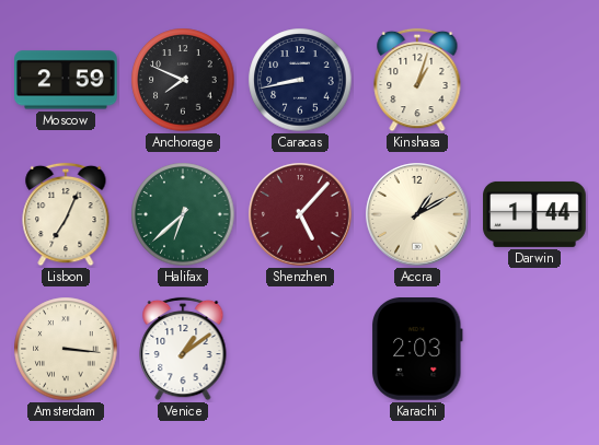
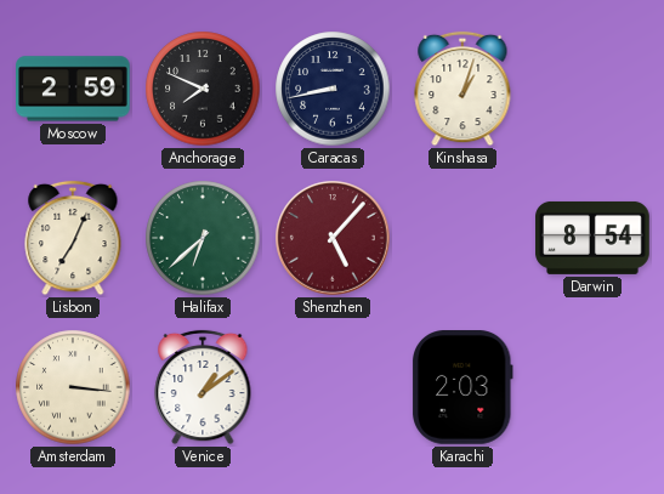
Accra: 1:10 -> none
Darwin: 1:44 -> 8:54
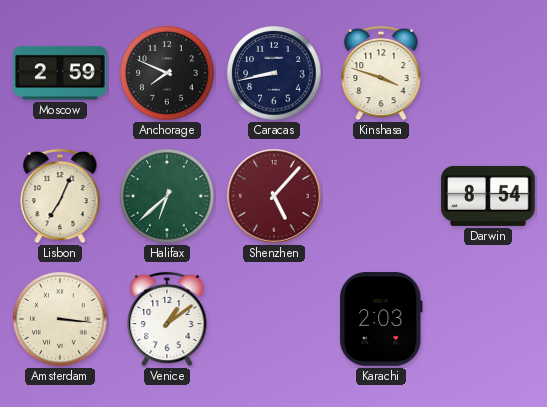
Kinshasa: 1:03 -> 3:48
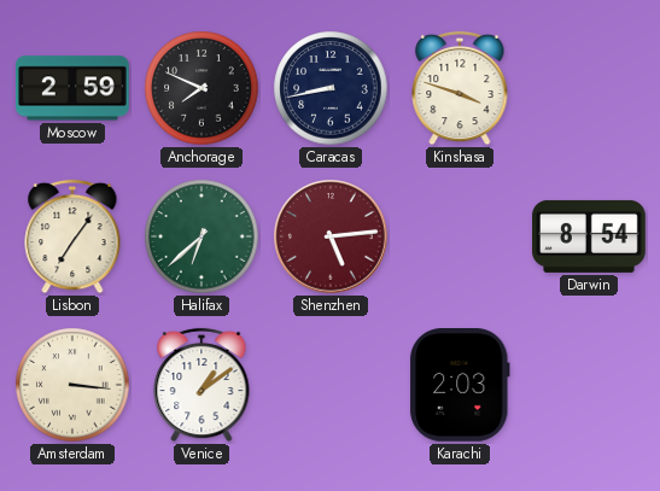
Lisbon: 7:04 -> 7:06
Shenzhen: 5:07 -> 5:14
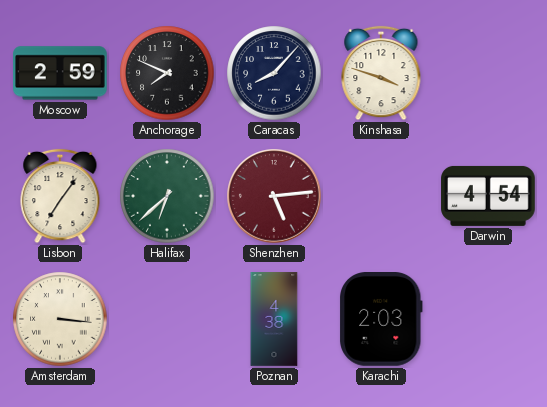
Caracas: 8:43 -> 8:07
Darwin: 8:54 -> 4:54
Venice: 1:09 -> none
Poznan: none -> 4:38
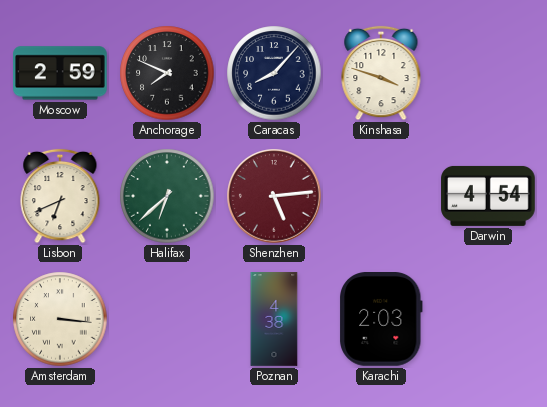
Lisbon: 7:06 -> 6:41
